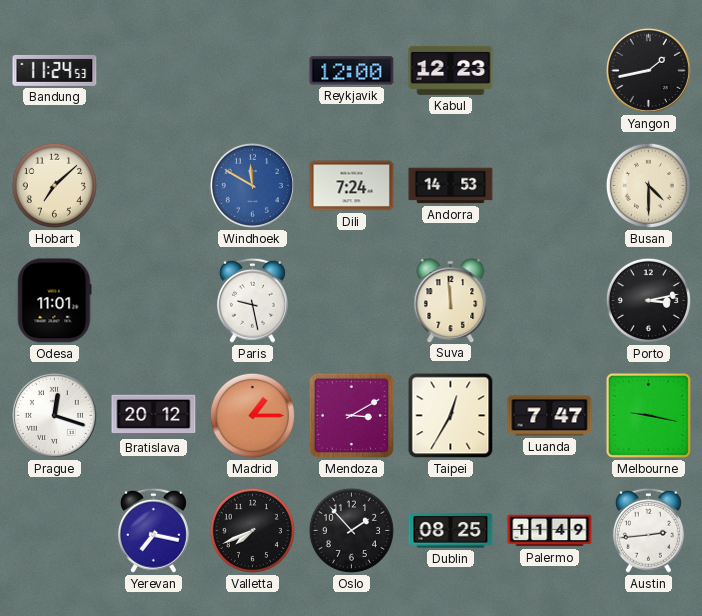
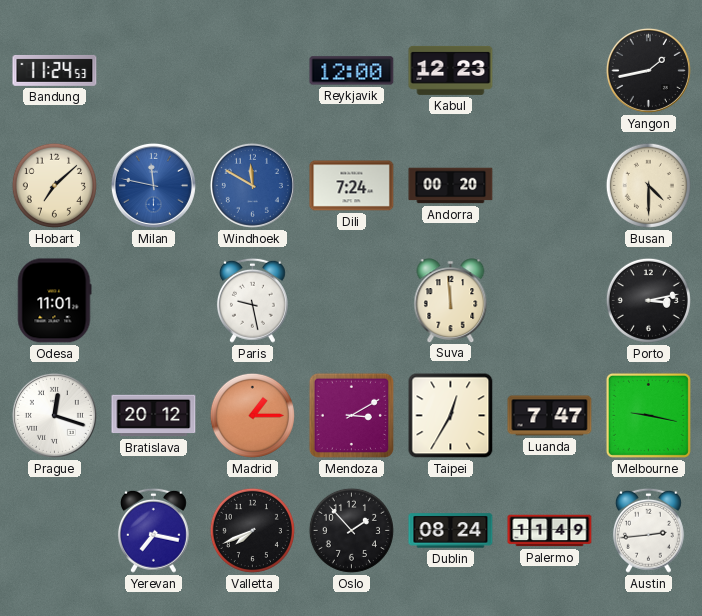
Milan: none -> 11:47
Andorra: 14:53 -> 00:20
Dublin: 08:25 -> 08:24
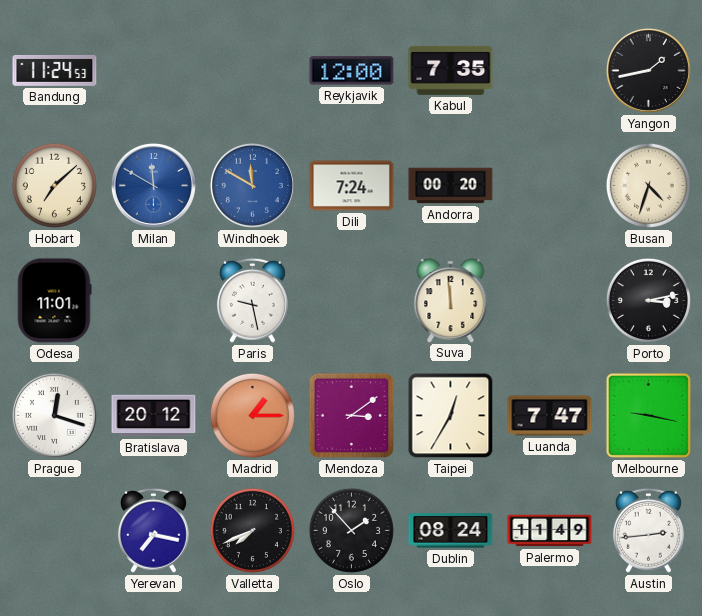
Kabul: 12:23 -> 7:35
Milan: 11:47 -> 11:50
Busan: 4:30 -> 4:33
Mendoza: 3:10 -> 3:09
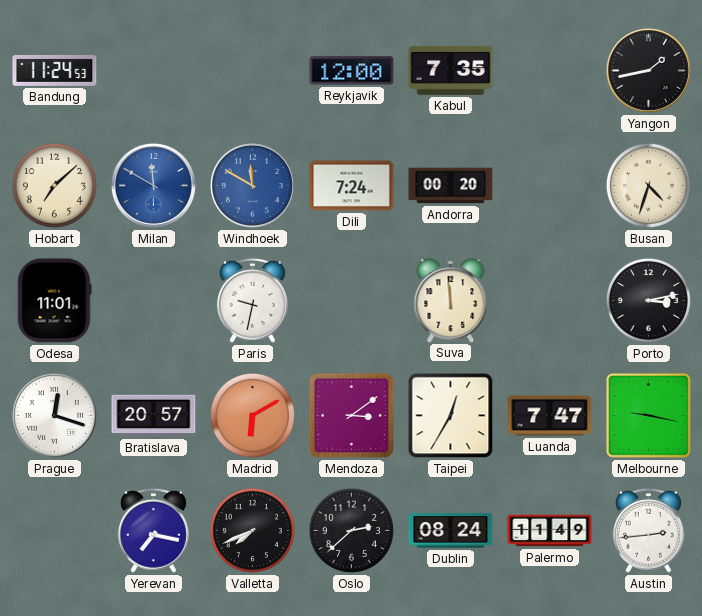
Paris: 9:28 -> 9:32
Bratislava: 20:12 -> 20:57
Madrid: 1:15 -> 6:10
Oslo: 1:53 -> 2:38
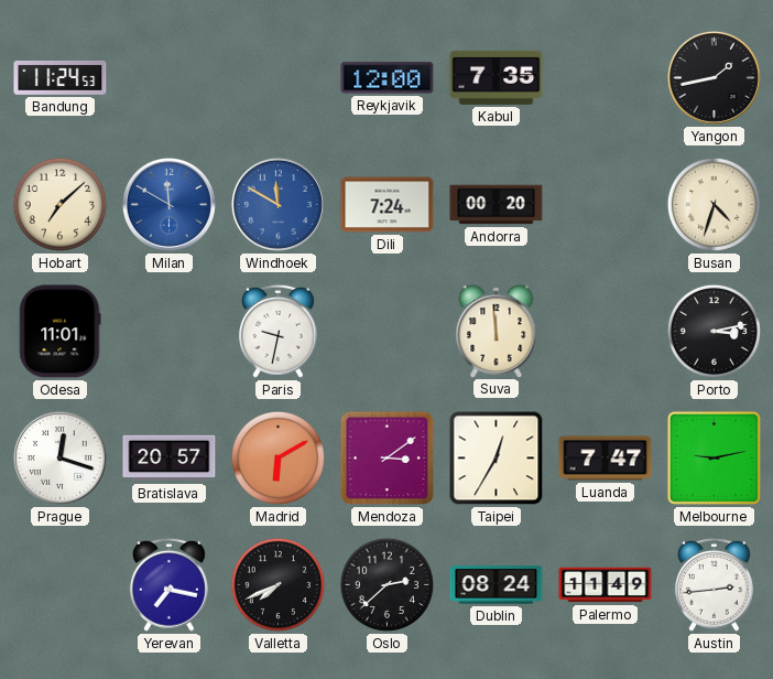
Melbourne: 9:17 -> 9:13
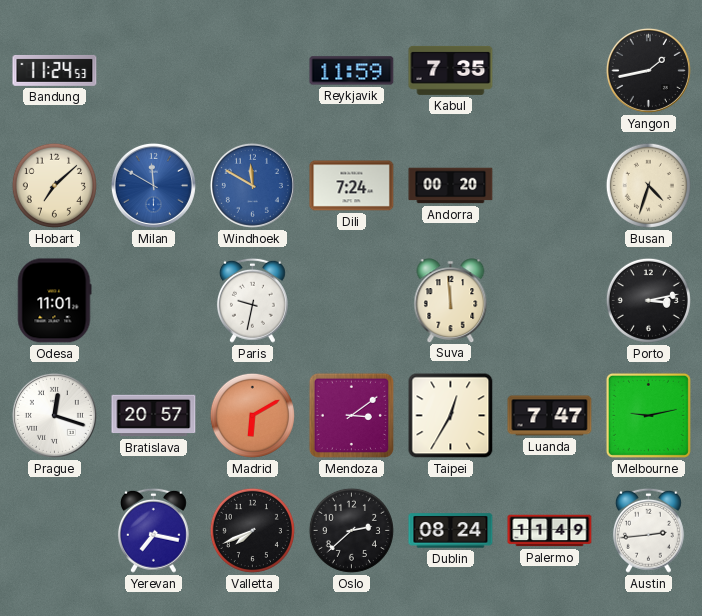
Reykjavik: 12:00 -> 11:59
